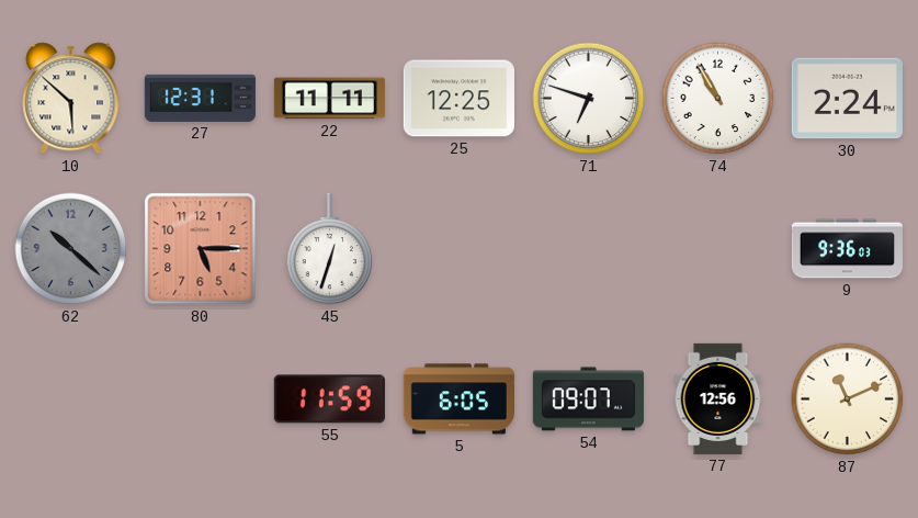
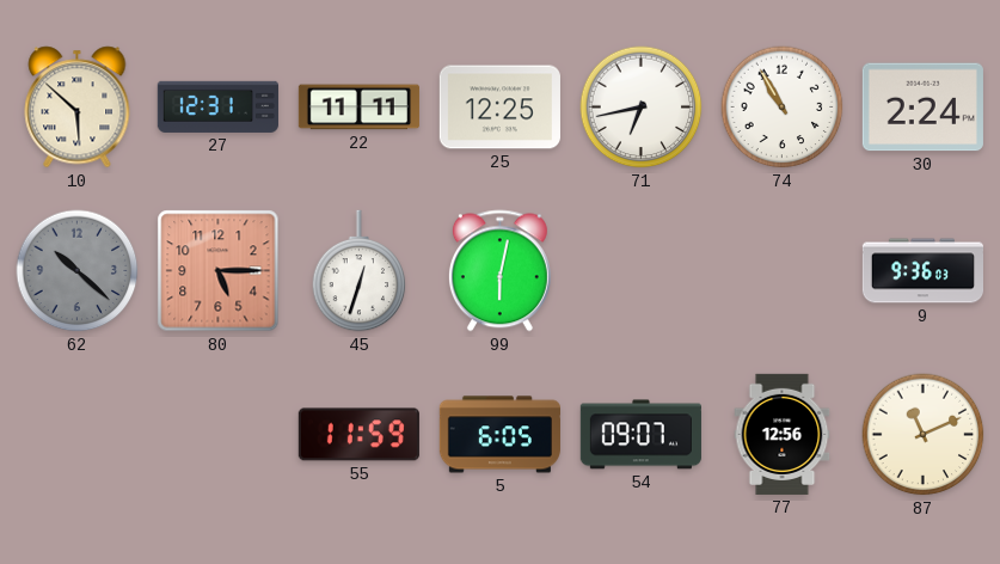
71: 6:48 -> 6:43
99: none -> 6:02
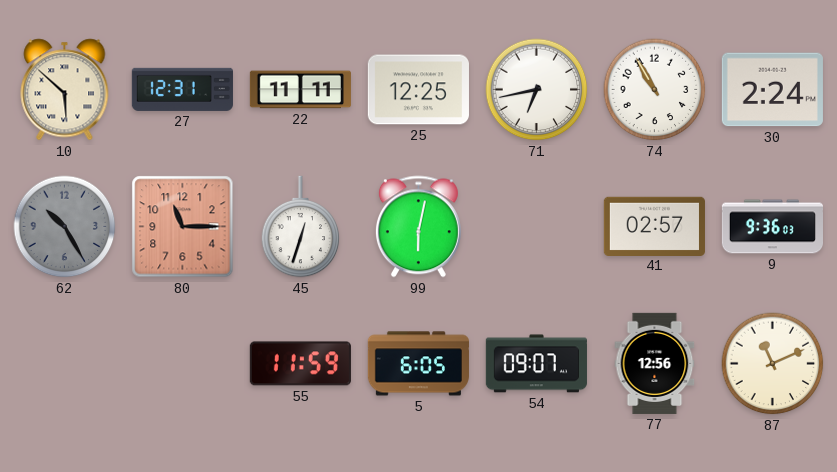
62: 10:22 -> 10:25
80: 5:15 -> 11:15
41: none -> 02:57
